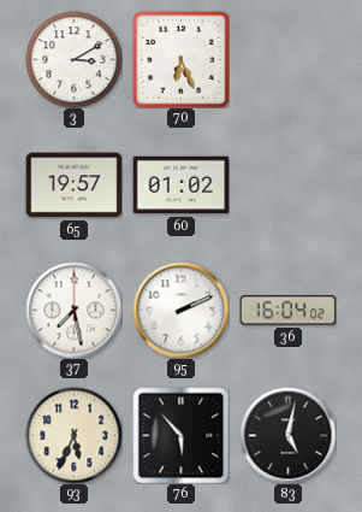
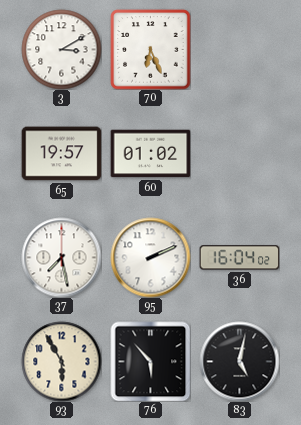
93: 5:34 -> 5:55
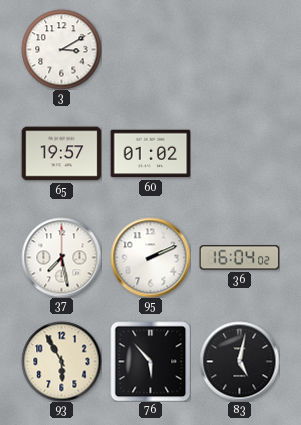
70: 6:26 -> none
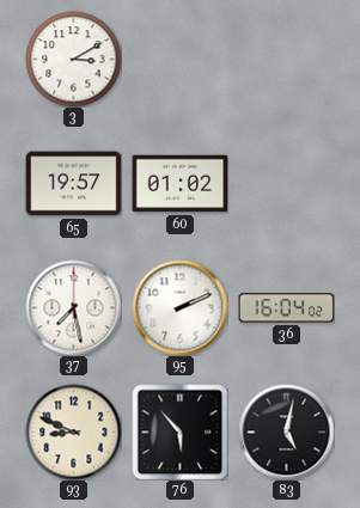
93: 5:55 -> 8:49
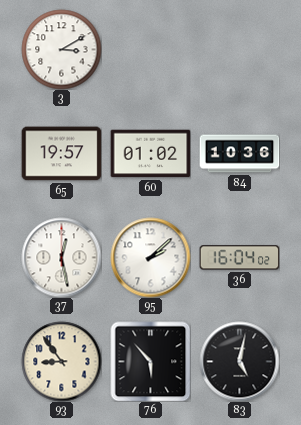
84: none -> 10:36
37: 7:28 -> 12:28
95: 2:11 -> 2:08
93: 8:49 -> 8:54
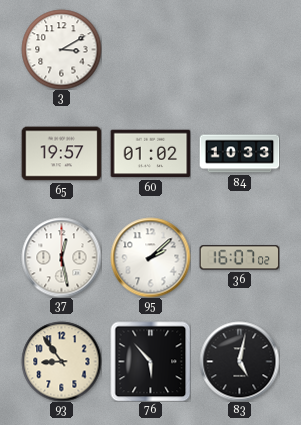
84: 10:36 -> 10:33
36: 16:04 -> 16:07
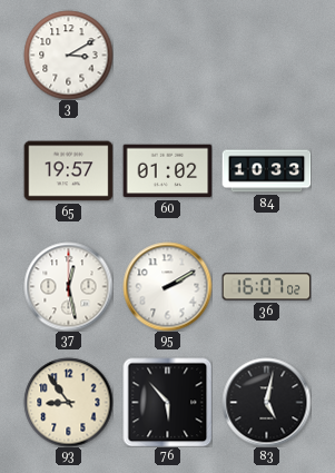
95: 2:08 -> 2:10
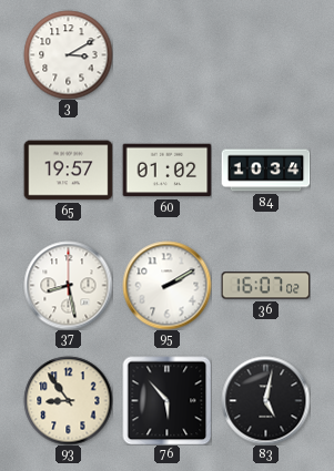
84: 10:33 -> 10:34
37: 12:28 -> 8:28
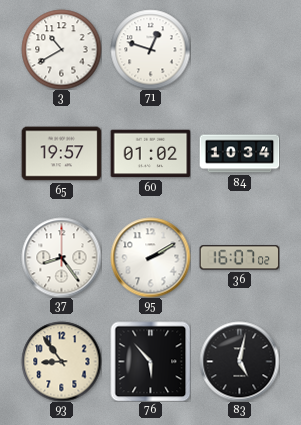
3: 3:10 -> 10:40
71: none -> 12:48
37: 8:28 -> 8:24
